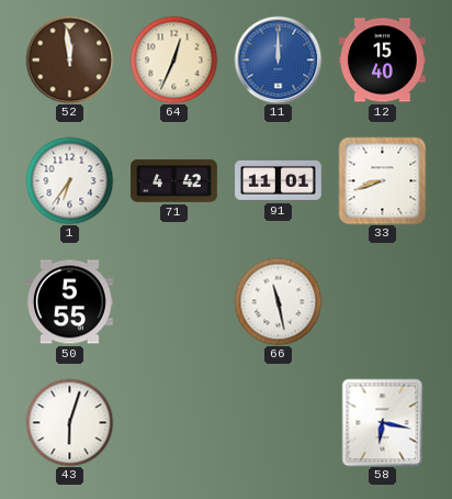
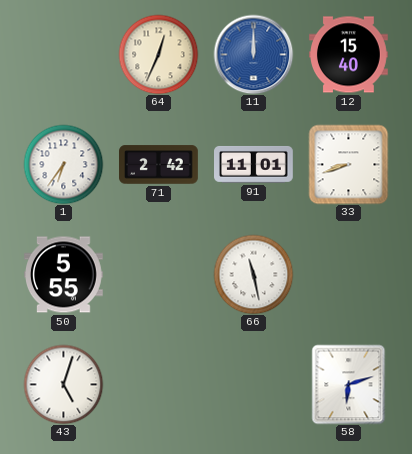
52: 11:59 -> none
71: 4:42 -> 2:42
43: 6:03 -> 5:03
58: 6:17 -> 6:12
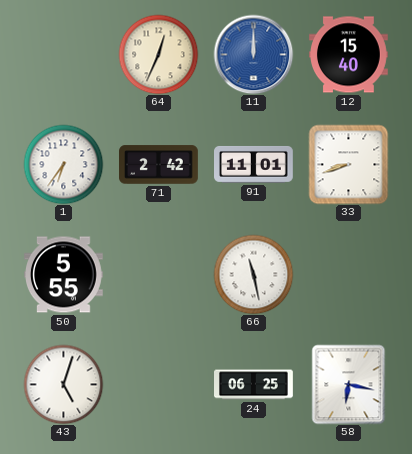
24: none -> 06:25
58: 6:12 -> 6:17
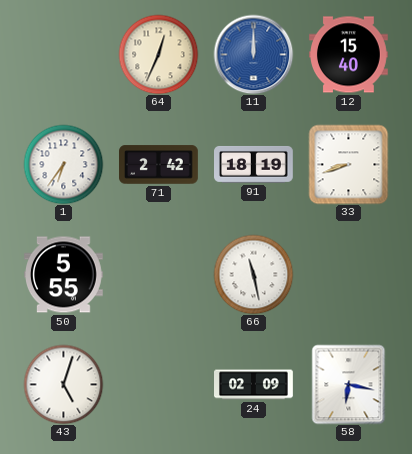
91: 11:01 -> 18:19
24: 06:25 -> 02:09
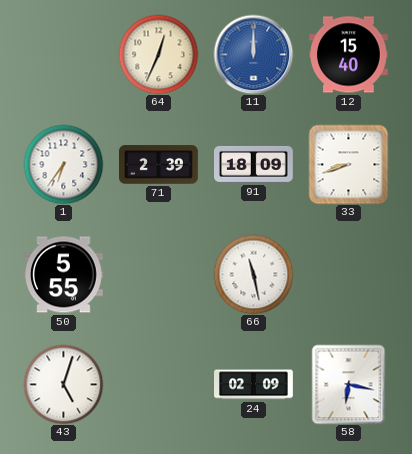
71: 2:42 -> 2:39
91: 18:19 -> 18:09
